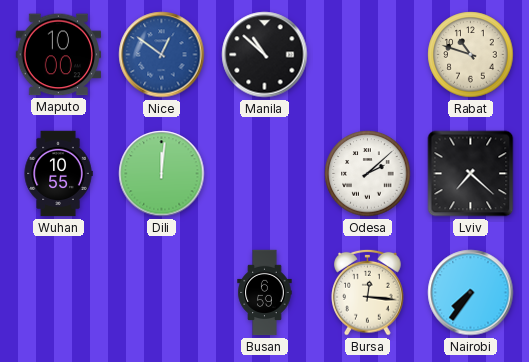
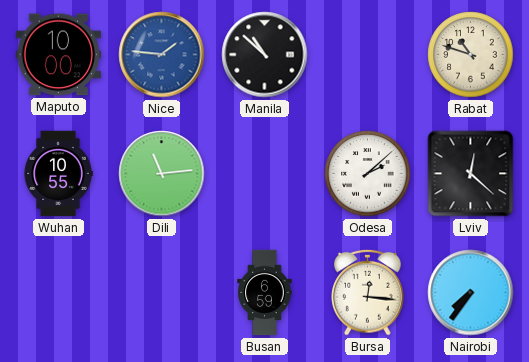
Nice: 12:51 -> 1:46
Dili: 12:01 -> 11:14
Lviv: 7:22 -> 12:22
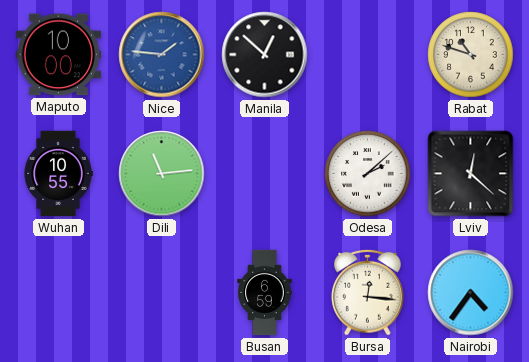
Manila: 10:52 -> 12:52
Nairobi: 7:36 -> 4:36
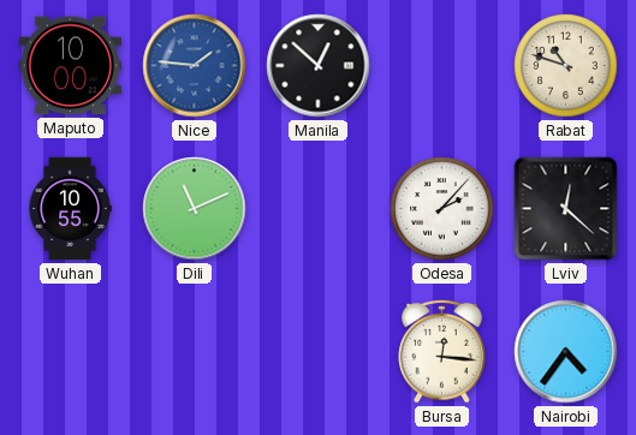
Dili: 11:14 -> 11:11
Odesa: 2:08 -> 2:07
Busan: 6:59 -> none
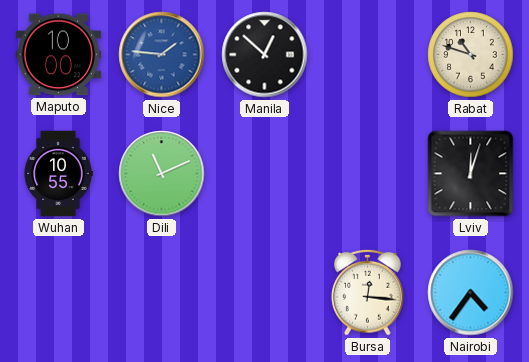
Odesa: 2:07 -> none
Lviv: 12:22 -> 12:03
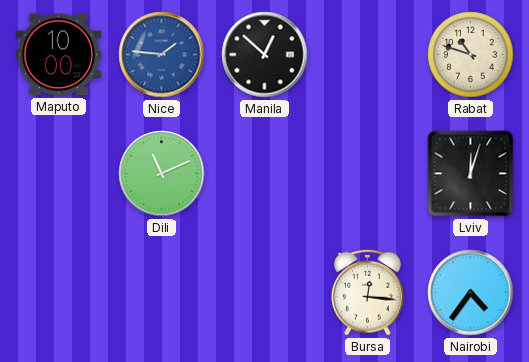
Wuhan: 10:55 -> none
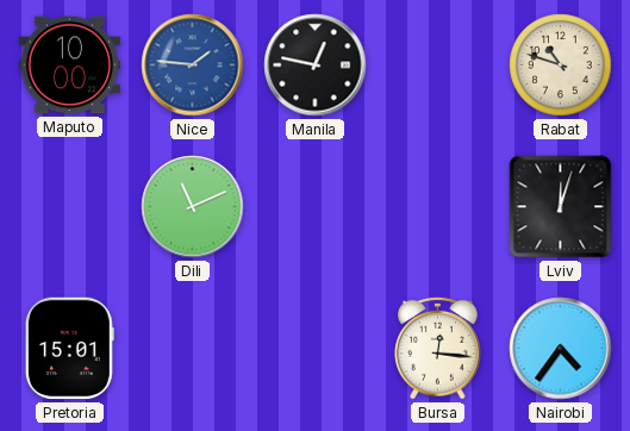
Manila: 12:52 -> 12:47
Pretoria: none -> 15:01
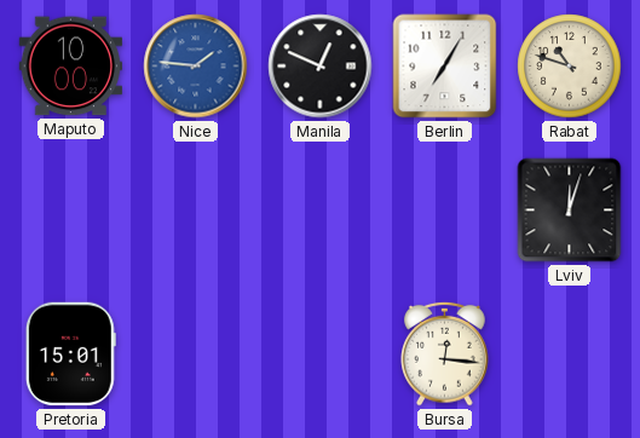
Manila: 12:47 -> 12:49
Berlin: none -> 7:05
Dili: 11:11 -> none
Nairobi: 4:36 -> none
